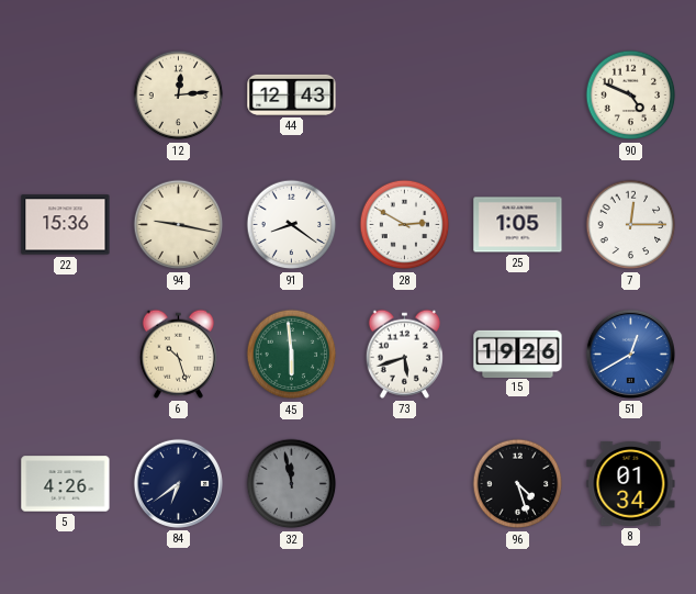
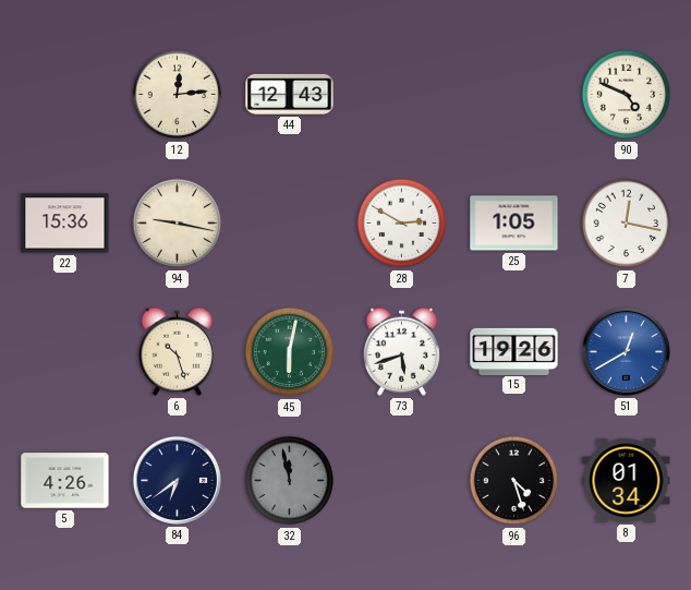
91: 8:21 -> none
7: 12:15 -> 12:17
45: 5:59 -> 6:02
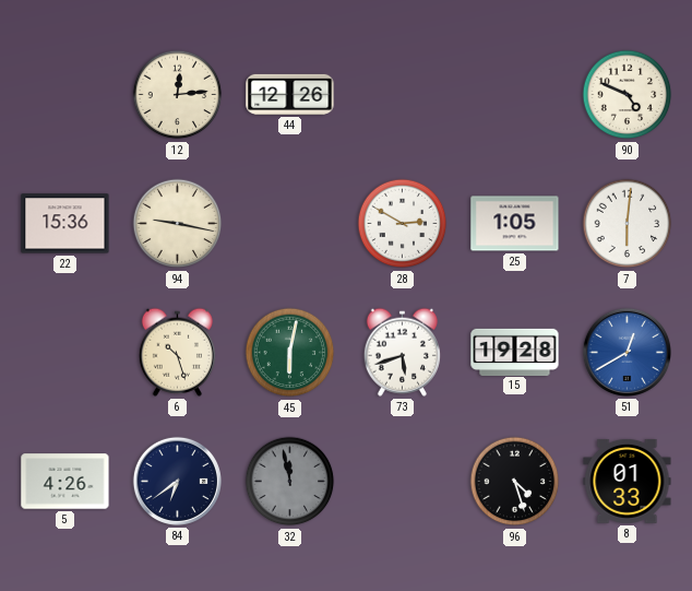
44: 12:43 -> 12:26
7: 12:17 -> 6:01
15: 19:26 -> 19:28
8: 01:34 -> 01:33
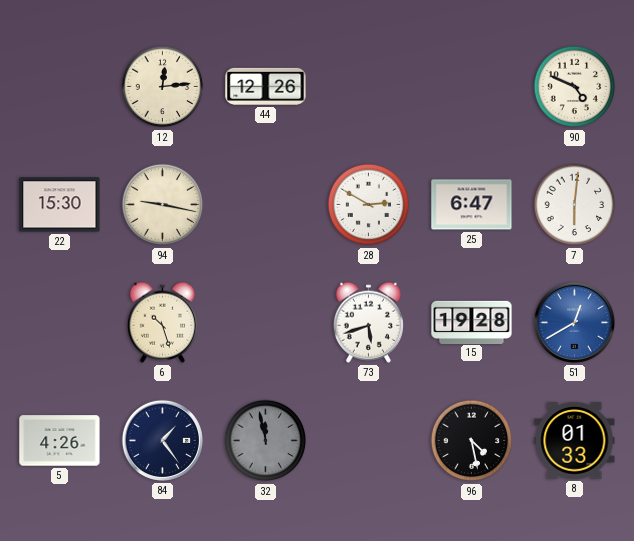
22: 15:36 -> 15:30
25: 1:05 -> 6:47
45: 6:02 -> none
84: 6:39 -> 1:24
96: 4:27 -> 4:28
